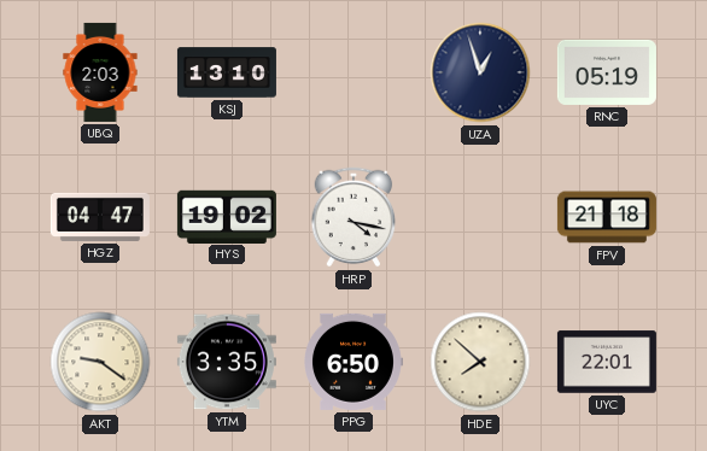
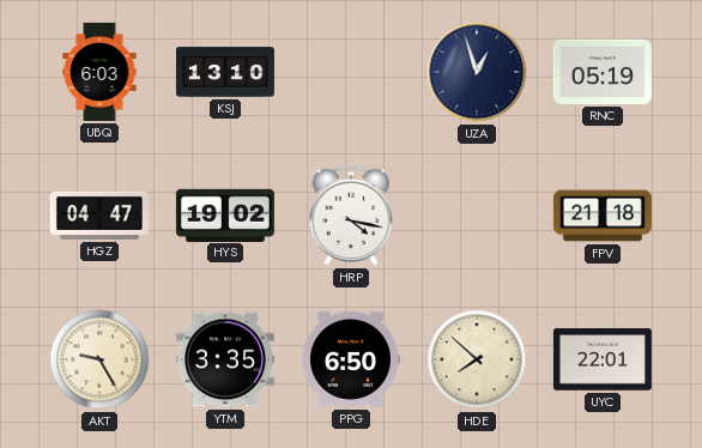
UBQ: 2:03 -> 6:03
AKT: 9:21 -> 9:25
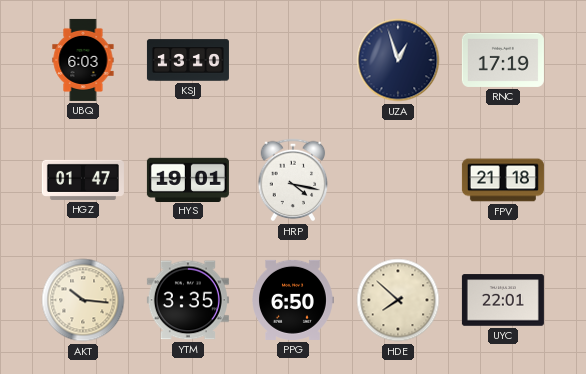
RNC: 05:19 -> 17:19
HGZ: 04:47 -> 01:47
HYS: 19:02 -> 19:01
AKT: 9:25 -> 10:16
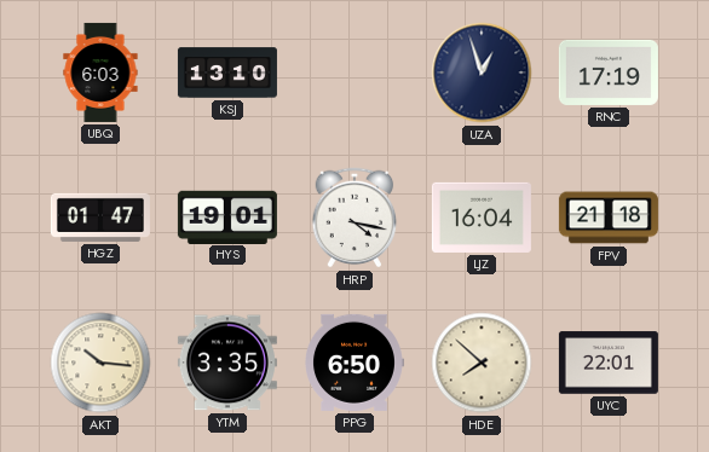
LJZ: none -> 16:04
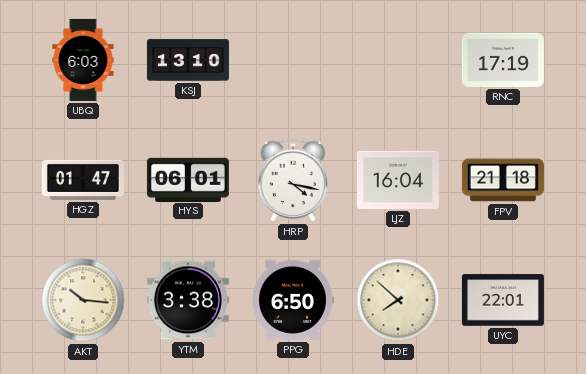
UZA: 12:57 -> none
HYS: 19:01 -> 06:01
YTM: 3:35 -> 3:38
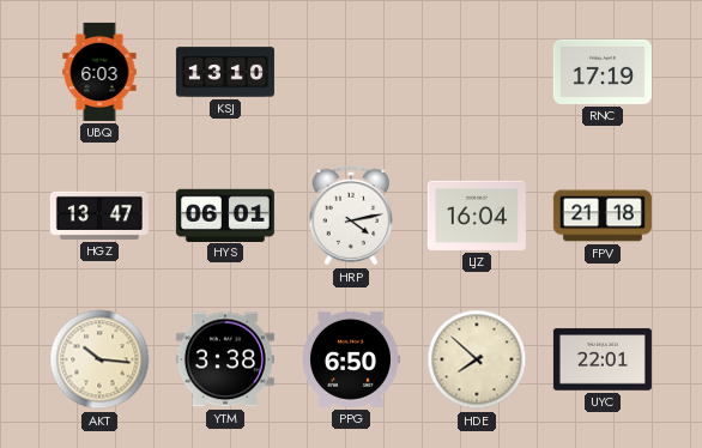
HGZ: 01:47 -> 13:47
HRP: 4:17 -> 4:13
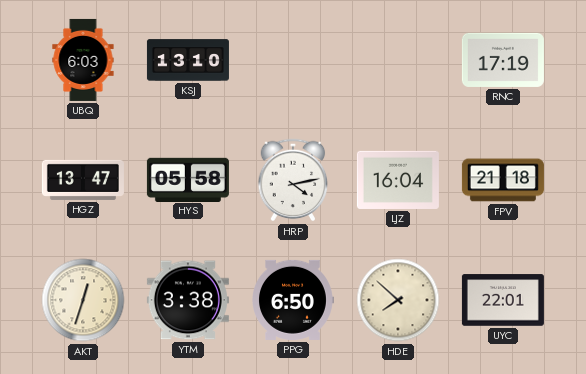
HYS: 06:01 -> 05:58
AKT: 10:16 -> 12:33
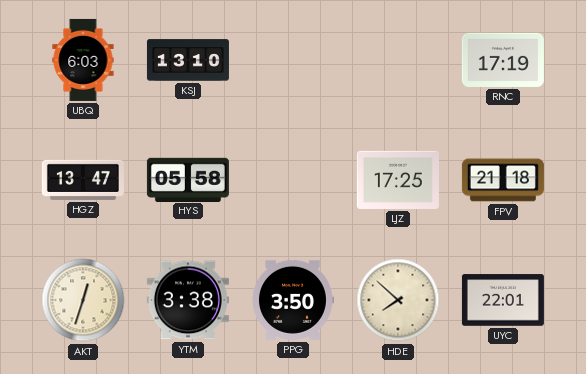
HRP: 4:13 -> none
LJZ: 16:04 -> 17:25
PPG: 6:50 -> 3:50
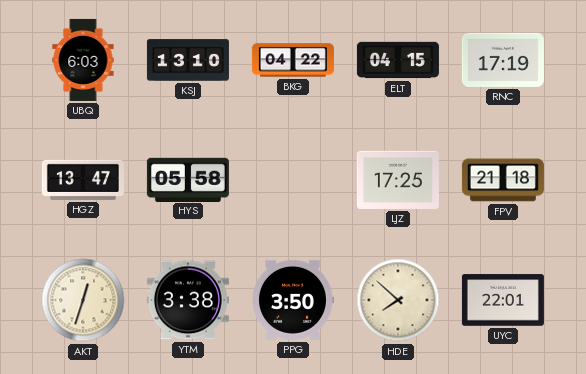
BKG: none -> 04:22
ELT: none -> 04:15
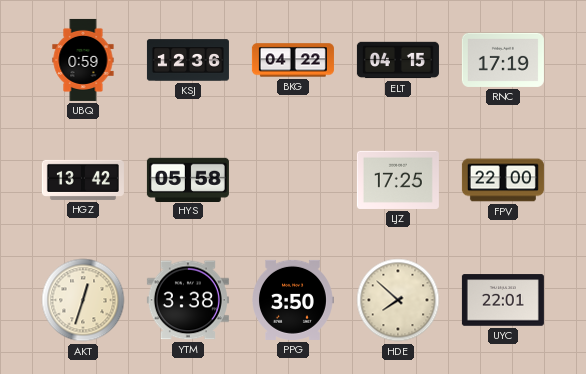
UBQ: 6:03 -> 0:59
KSJ: 13:10 -> 12:36
HGZ: 13:47 -> 13:42
FPV: 21:18 -> 22:00
